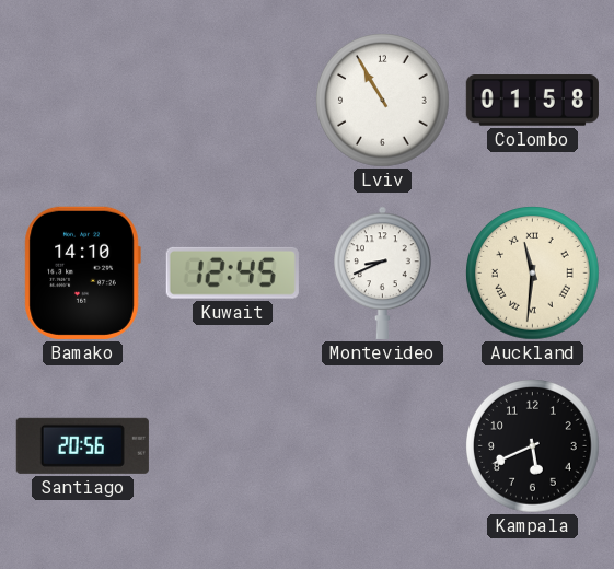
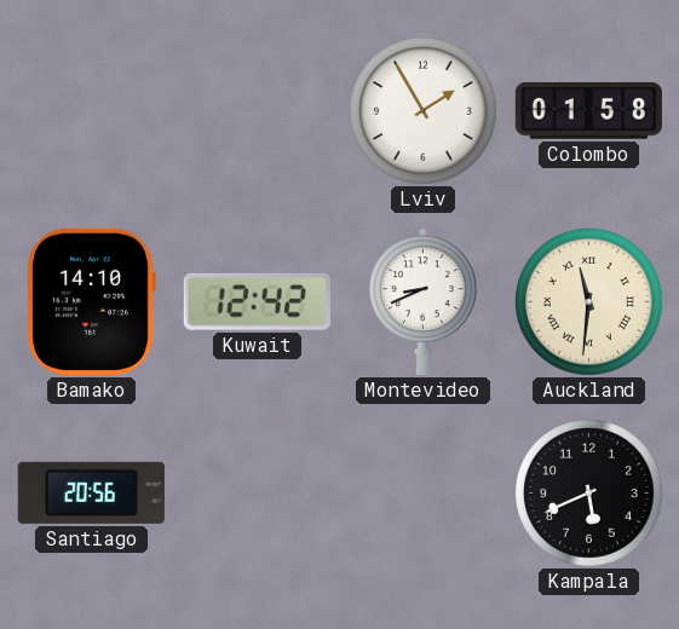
Lviv: 10:55 -> 1:55
Kuwait: 12:45 -> 12:42
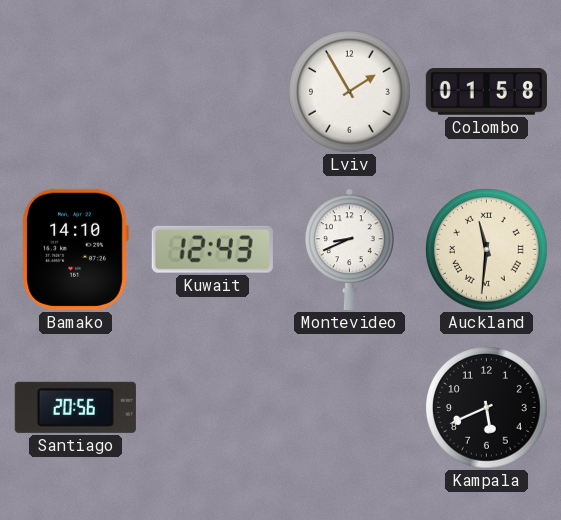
Kuwait: 12:42 -> 12:43
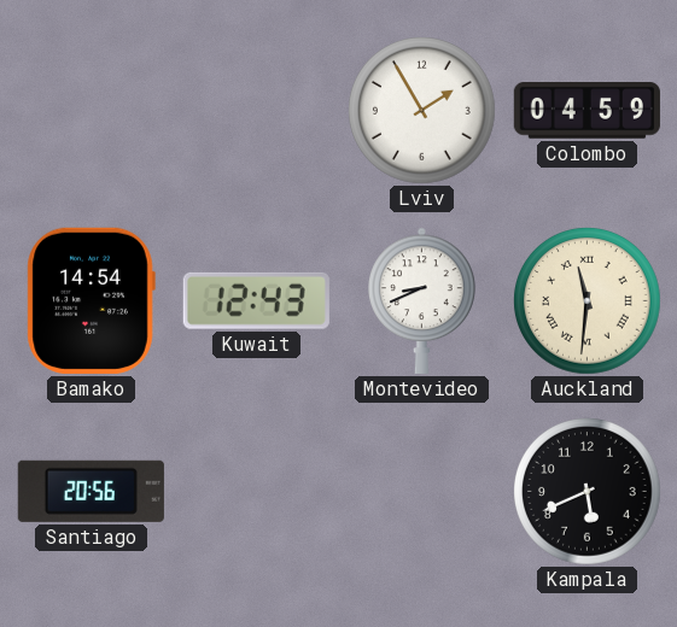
Colombo: 01:58 -> 04:59
Bamako: 14:10 -> 14:54
